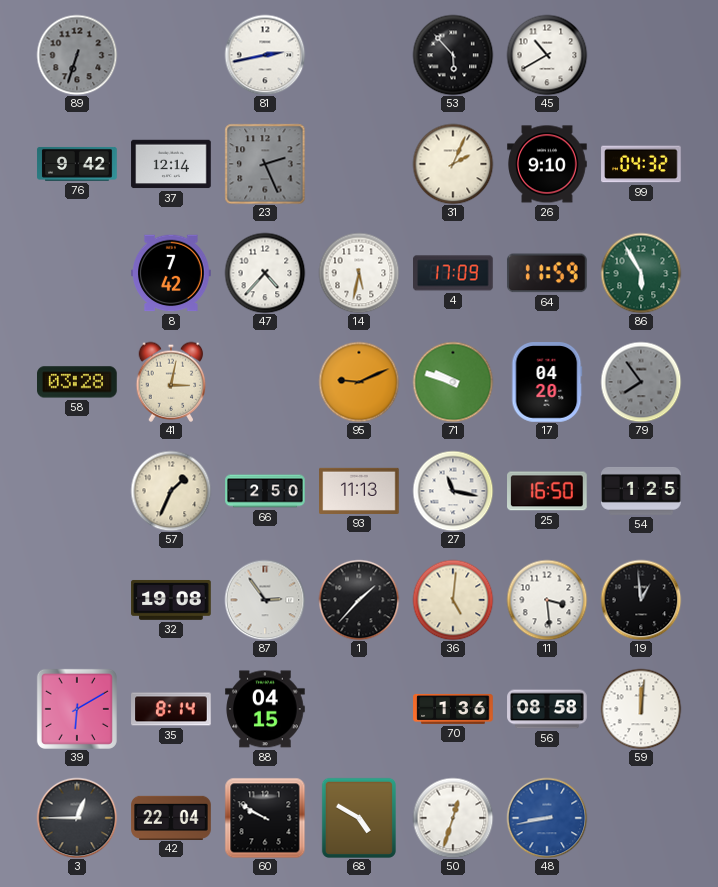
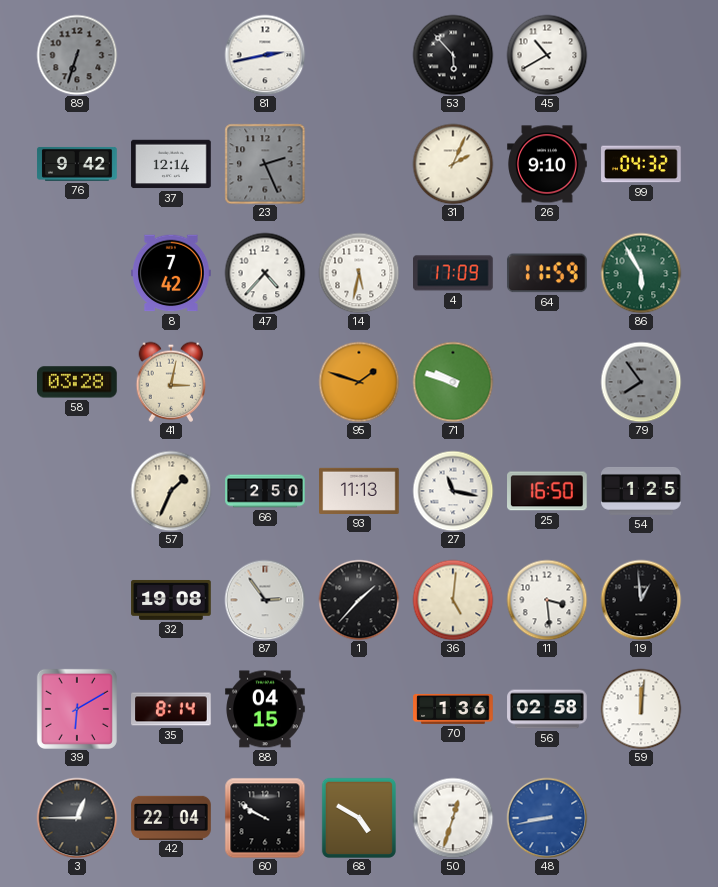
95: 9:11 -> 1:48
17: 04:20 -> none
56: 08:58 -> 02:58
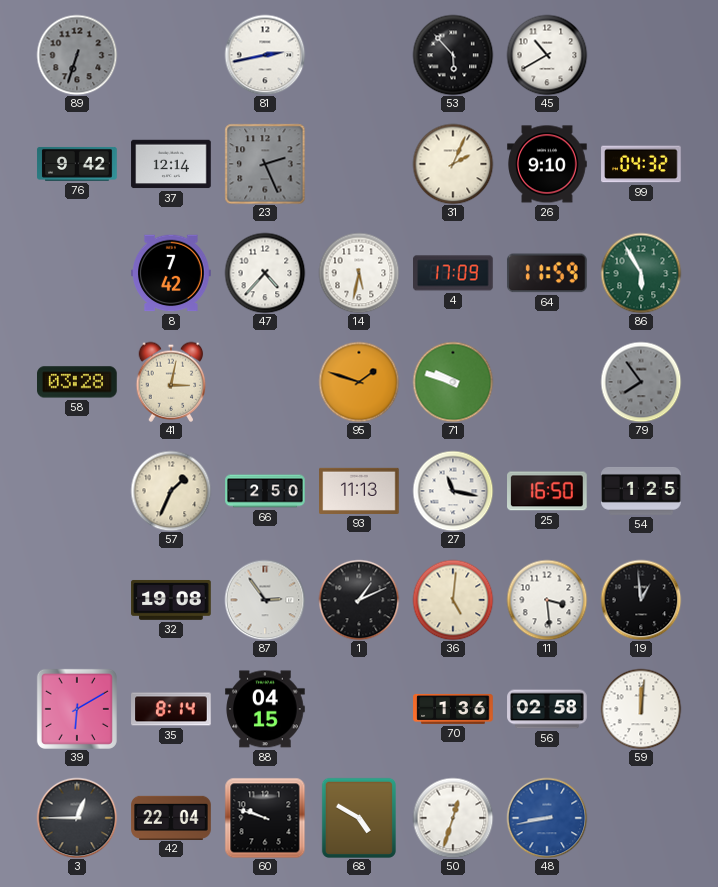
1: 1:37 -> 1:11
60: 9:50 -> 9:48
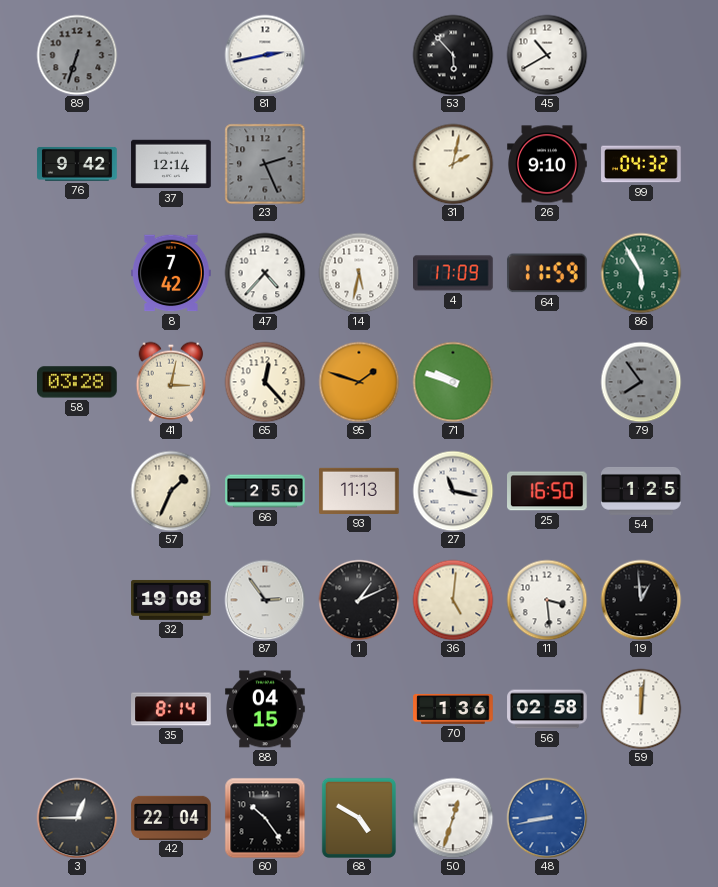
31: 2:04 -> 2:02
65: none -> 12:23
39: 6:10 -> none
60: 9:48 -> 10:24
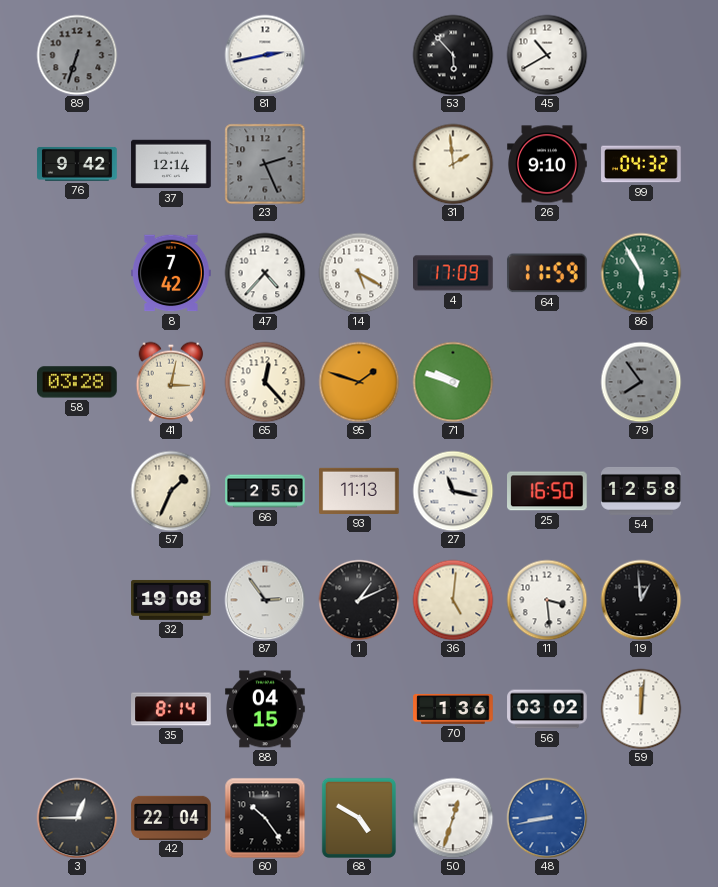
31: 2:02 -> 1:59
14: 5:32 -> 5:20
54: 1:25 -> 12:58
56: 02:58 -> 03:02
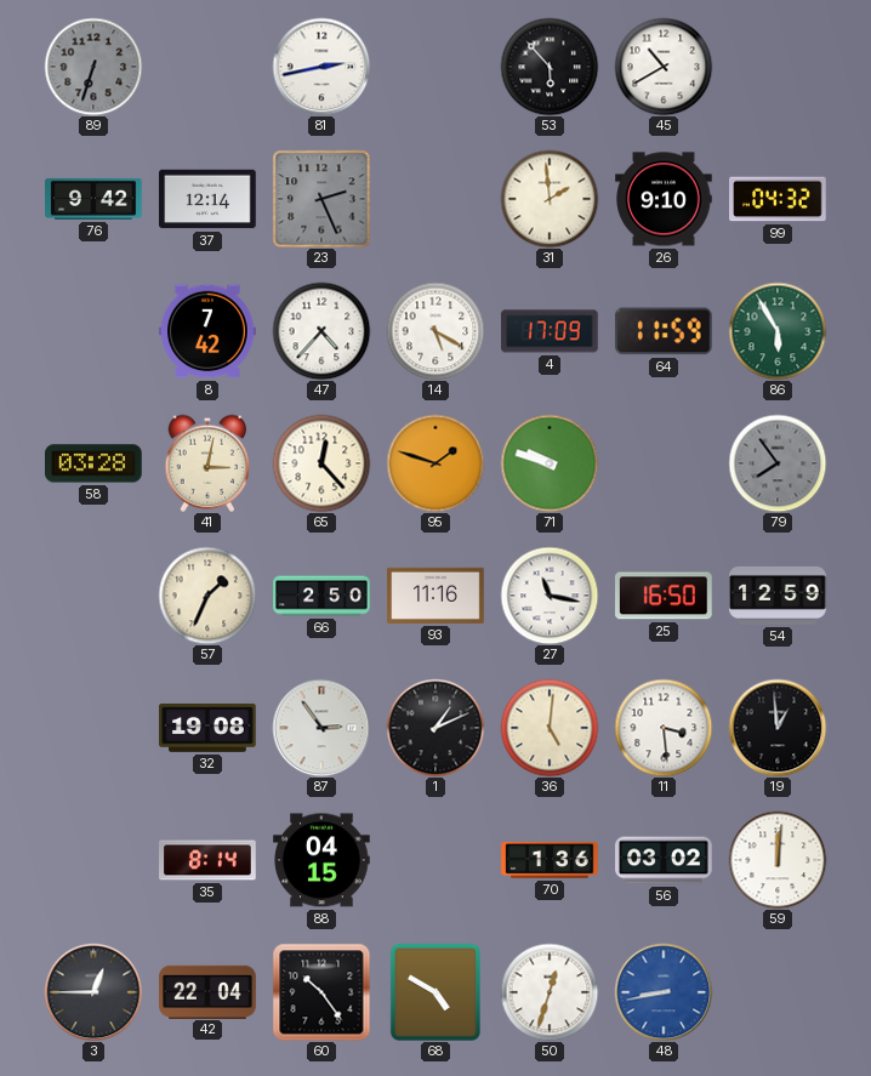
93: 11:13 -> 11:16
54: 12:58 -> 12:59
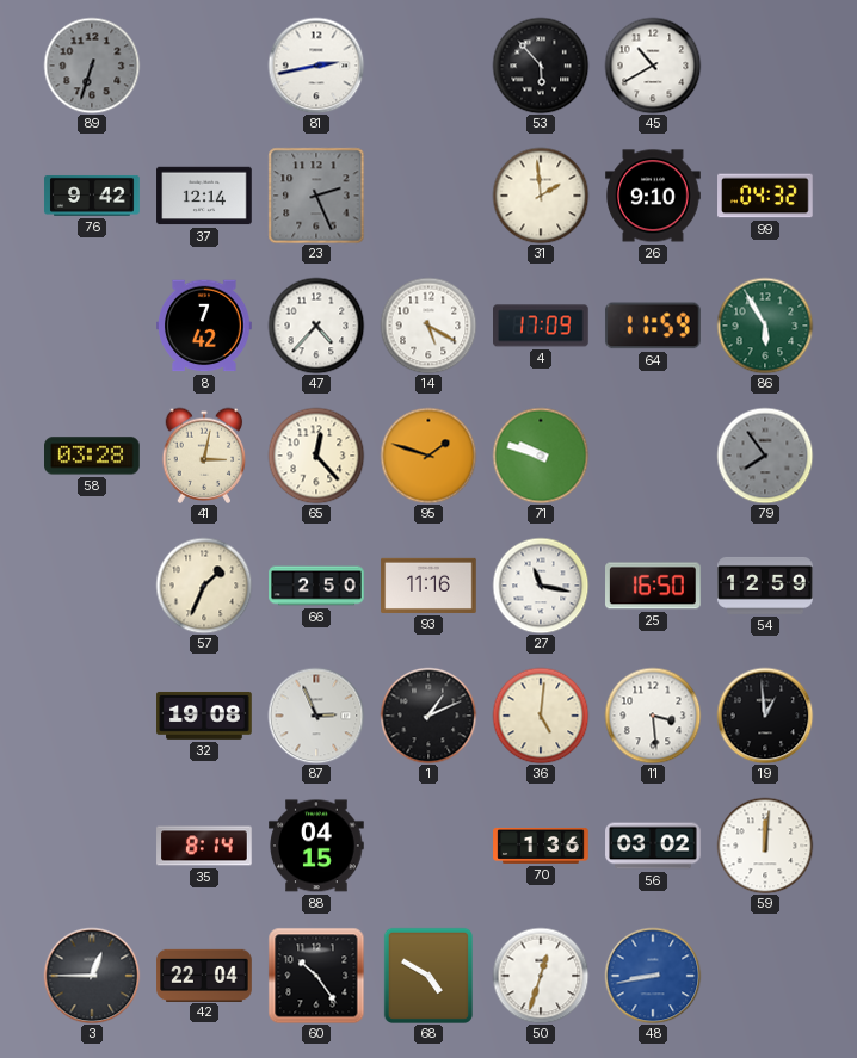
87: 2:54 -> 2:56
